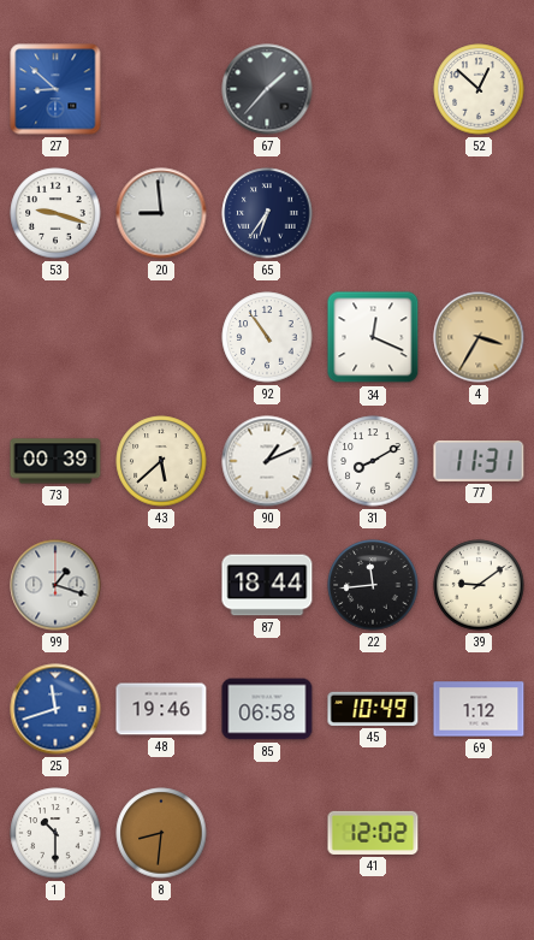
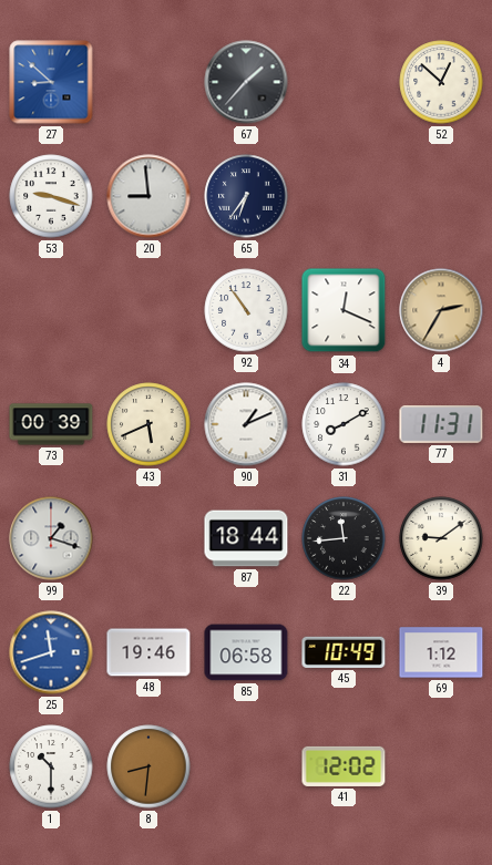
4: 3:35 -> 2:35
43: 5:38 -> 5:41
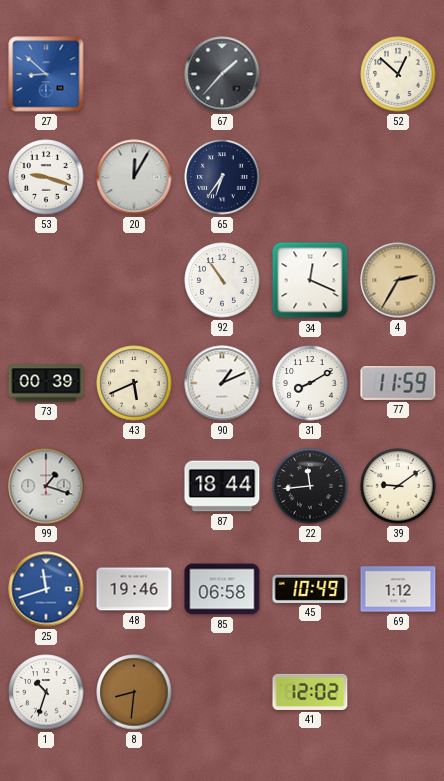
20: 8:59 -> 12:05
77: 11:31 -> 11:59
1: 10:30 -> 10:33
